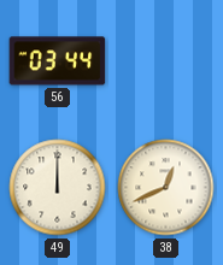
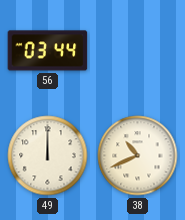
38: 12:41 -> 10:41
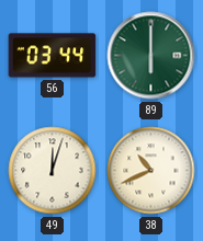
89: none -> 6:00
49: 12:00 -> 12:03
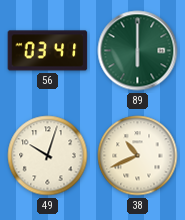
56: 03:44 -> 03:41
49: 12:03 -> 10:03
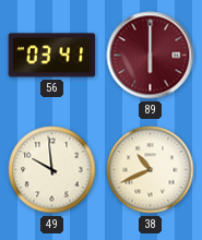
89 dial: green -> burgundy
49: 10:03 -> 9:59
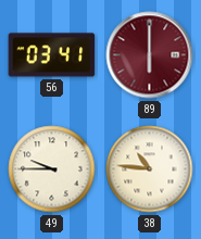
49: 9:59 -> 9:45
38: 10:41 -> 10:46
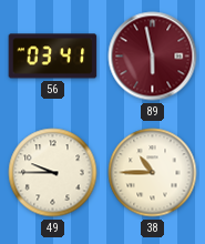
89: 6:00 -> 5:58
38: 10:46 -> 10:45
